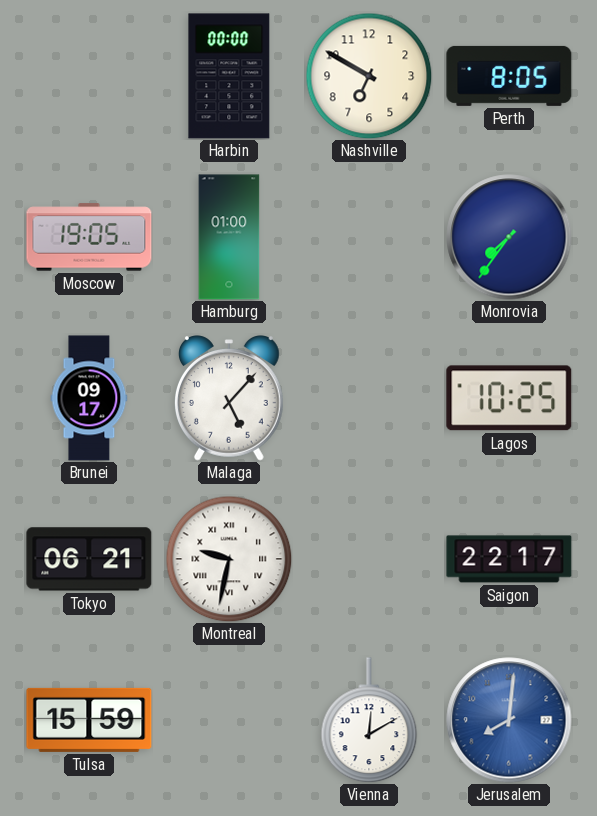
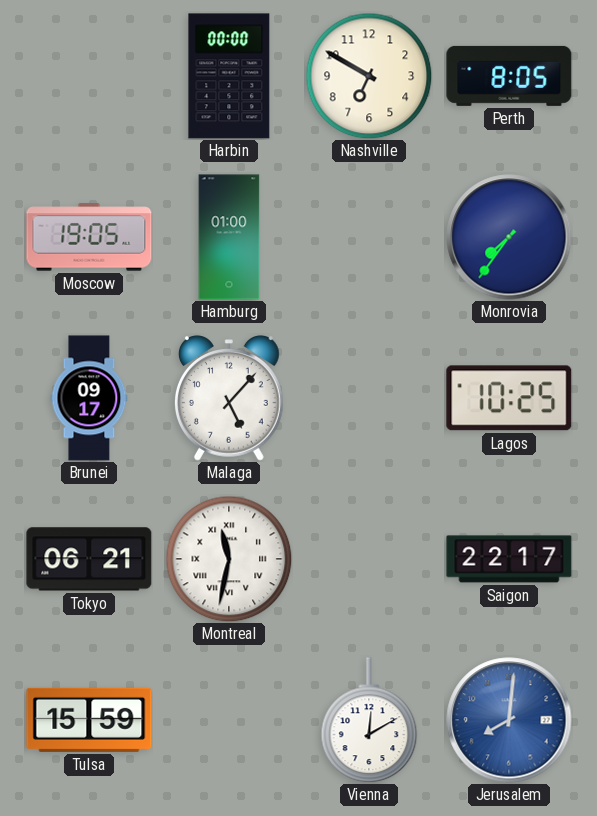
Montreal: 9:32 -> 11:32
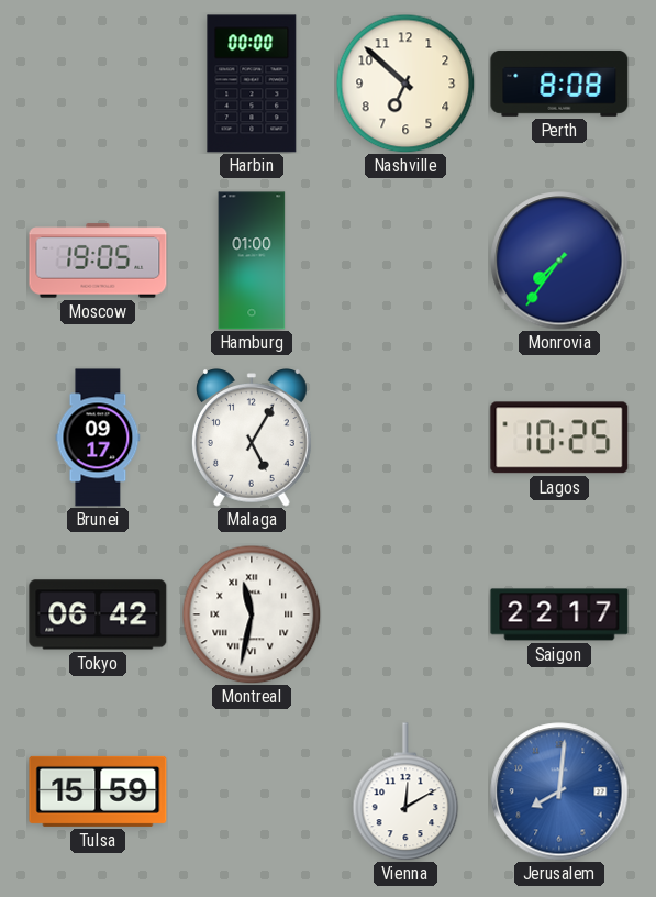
Nashville: 6:50 -> 6:52
Perth: 8:05 -> 8:08
Malaga: 5:07 -> 5:05
Tokyo: 06:21 -> 06:42
